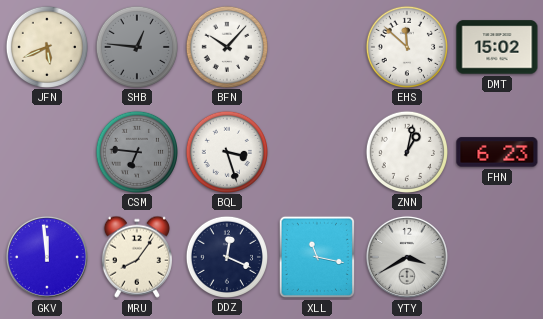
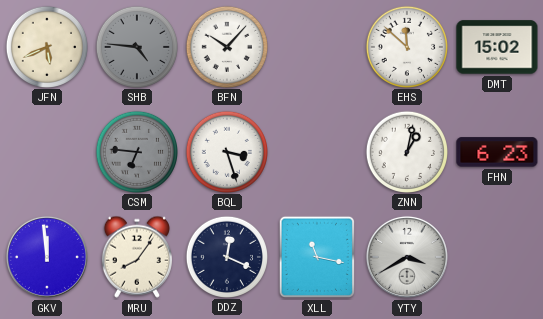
SHB: 12:46 -> 4:46
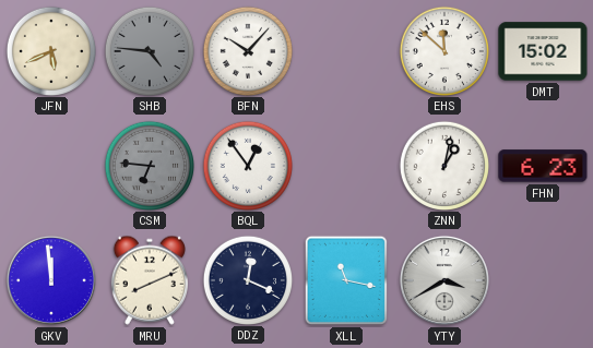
BQL: 3:27 -> 12:54
MRU: 8:06 -> 8:11
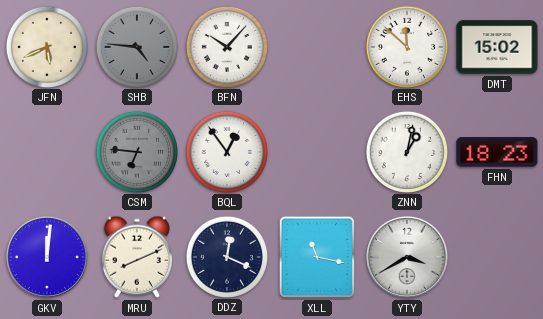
FHN: 6:23 -> 18:23
GKV: 11:59 -> 12:01
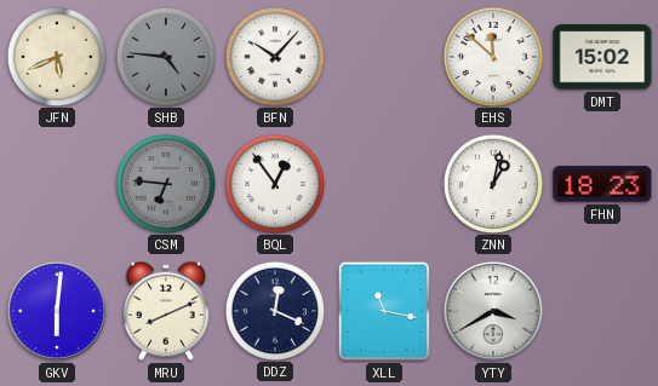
GKV: 12:01 -> 6:01
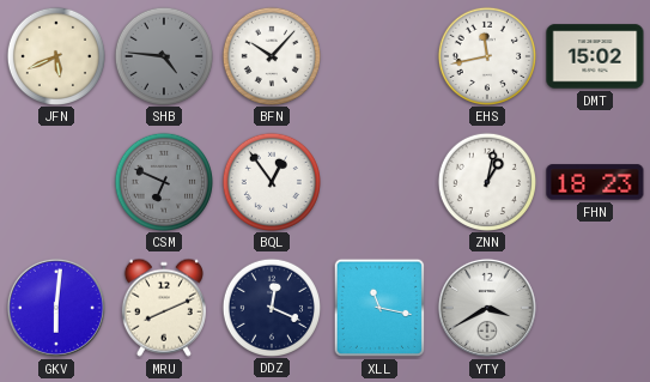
EHS: 11:52 -> 11:43
CSM: 6:46 -> 6:49
